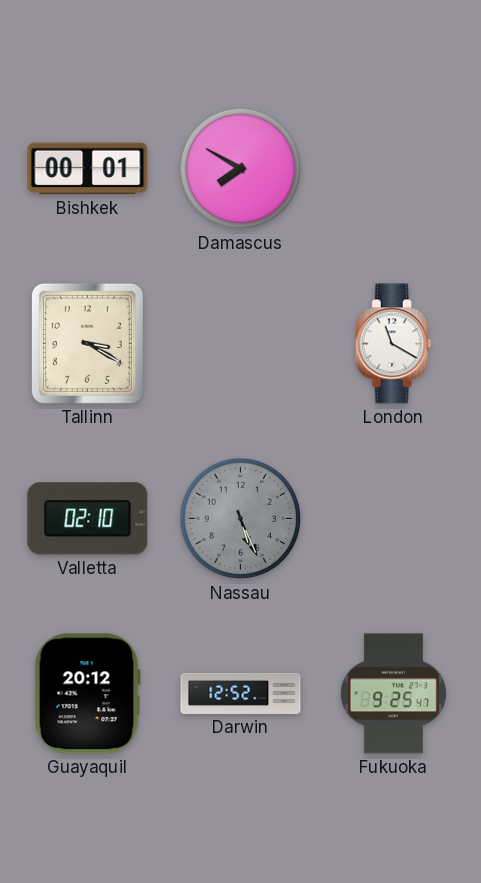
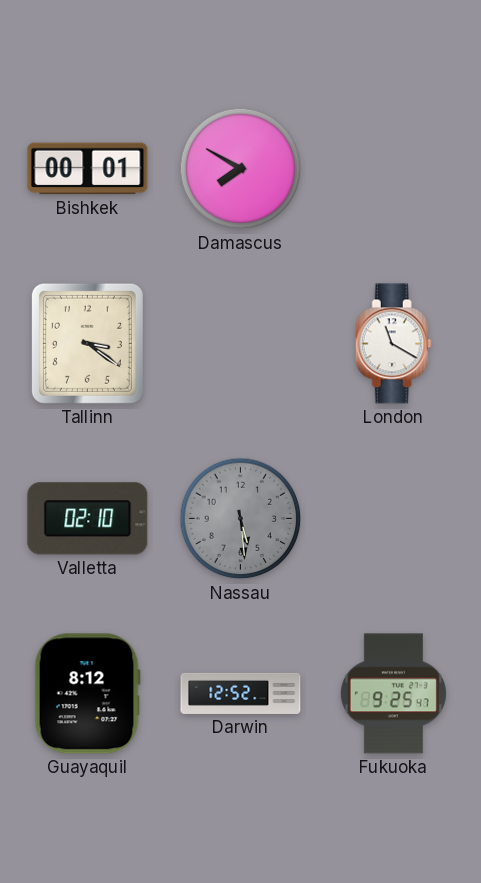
Tallinn: 3:20 -> 3:21
Nassau: 5:26 -> 5:29
Guayaquil: 20:12 -> 8:12
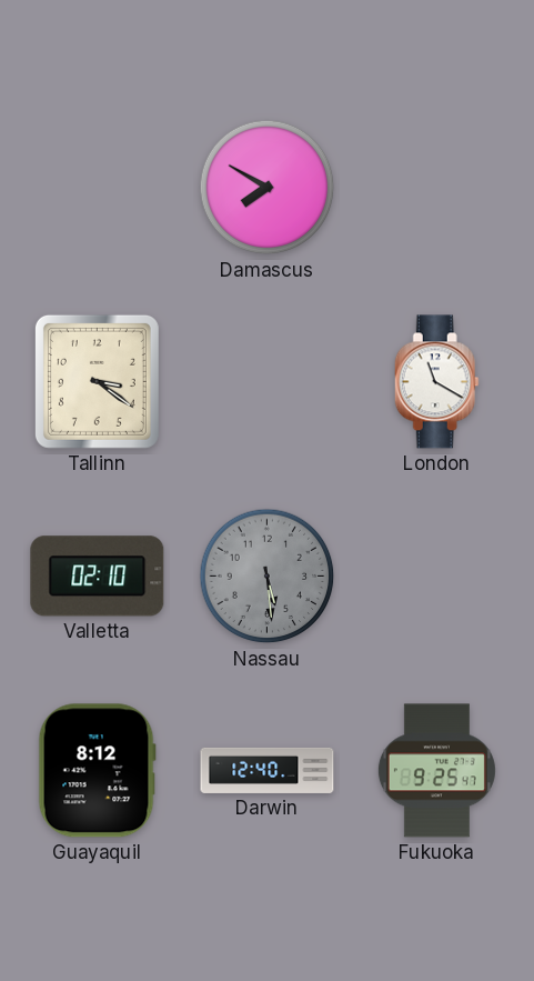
Bishkek: 00:01 -> none
Darwin: 12:52 -> 12:40
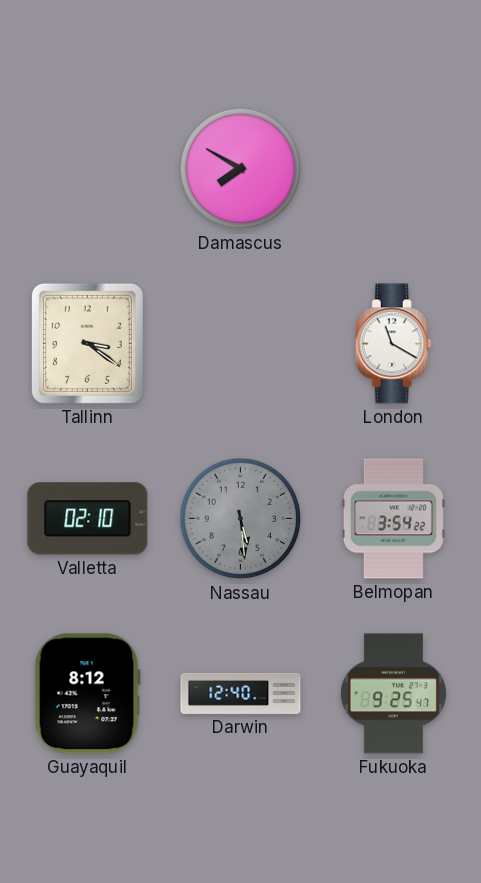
Belmopan: none -> 3:54
